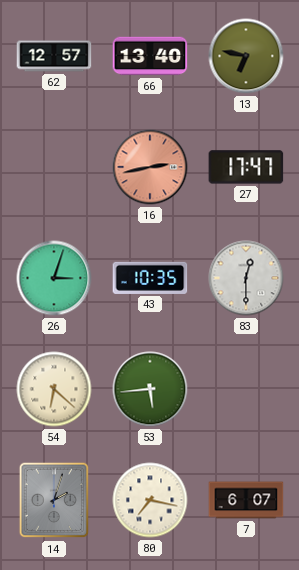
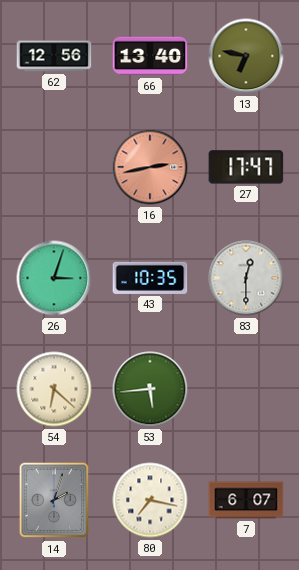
62: 12:57 -> 12:56
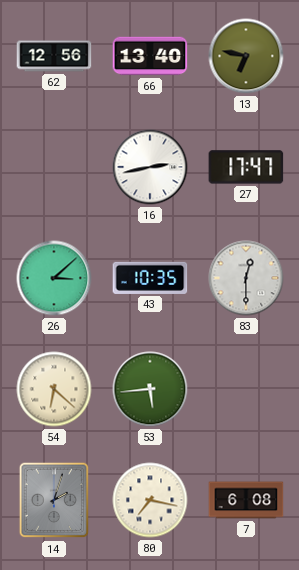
16 dial: salmon -> white
26: 3:03 -> 3:08
7: 6:07 -> 6:08
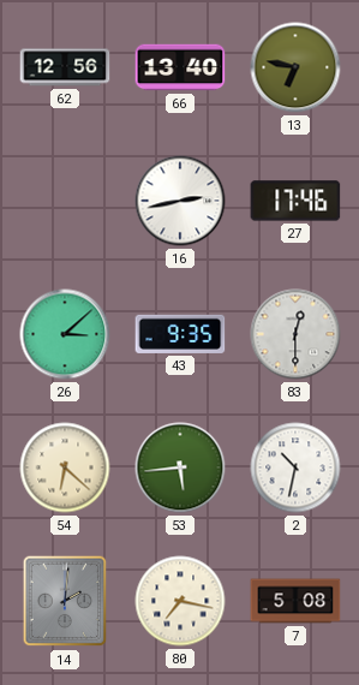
27: 17:47 -> 17:46
43: 10:35 -> 9:35
2: none -> 10:32
14: 2:03 -> 2:01
7: 6:08 -> 5:08
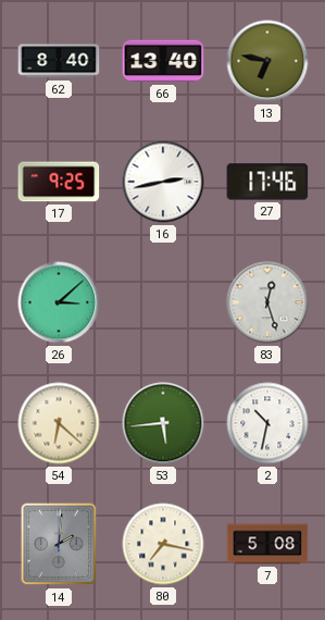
62: 12:56 -> 8:40
17: none -> 9:25
43: 9:35 -> none
83: 12:30 -> 12:27
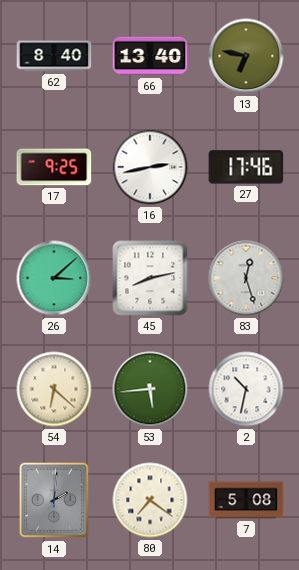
45: none -> 8:13
80: 7:17 -> 7:21
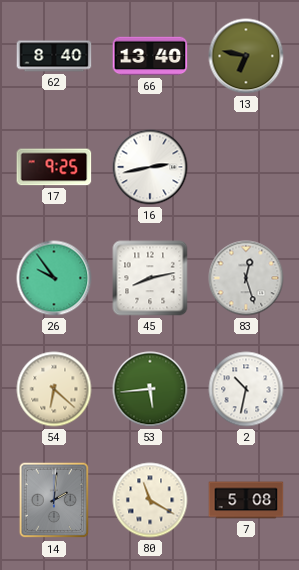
27: 17:46 -> none
26: 3:08 -> 9:54
80: 7:21 -> 11:20
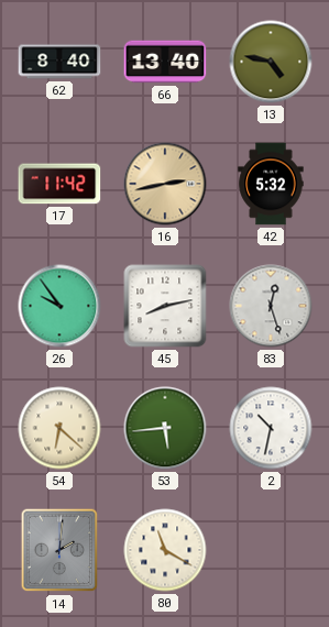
13: 6:47 -> 4:47
17: 9:25 -> 11:42
16 dial: white -> champagne
42: none -> 5:32
7: 5:08 -> none
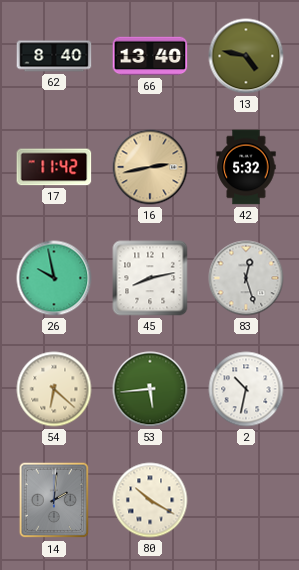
26: 9:54 -> 9:58
80: 11:20 -> 10:20
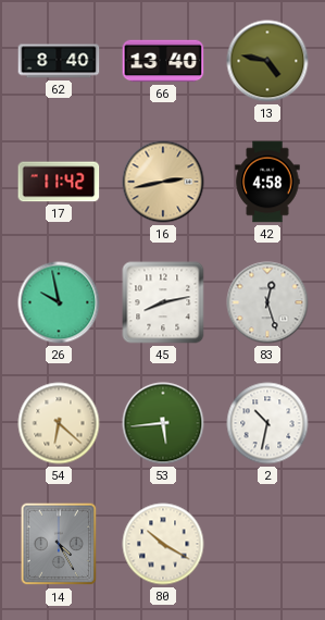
42: 5:32 -> 4:58
14: 2:01 -> 4:25
